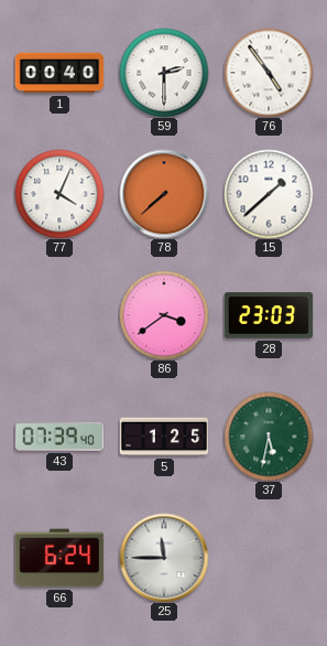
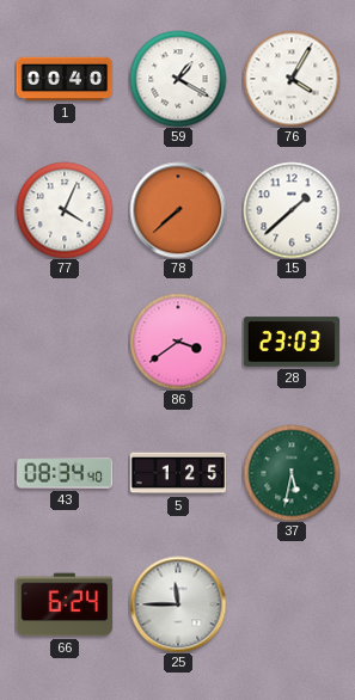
59: 2:30 -> 1:20
76: 4:54 -> 4:05
43: 07:39 -> 08:34
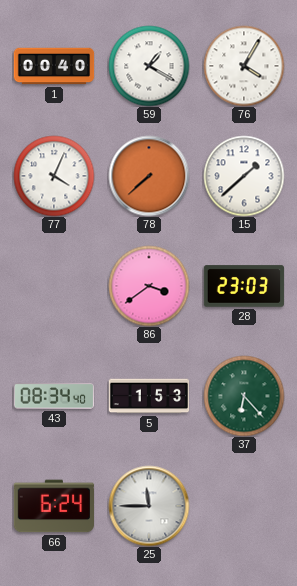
5: 1:25 -> 1:53
37: 5:32 -> 6:23
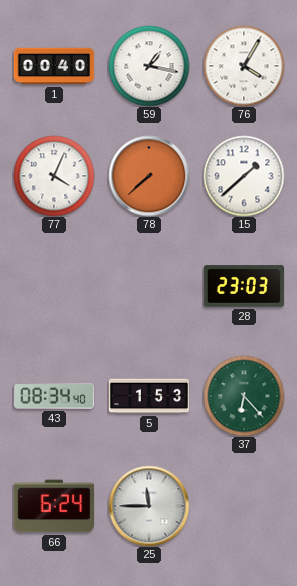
59: 1:20 -> 1:17
86: 3:39 -> none
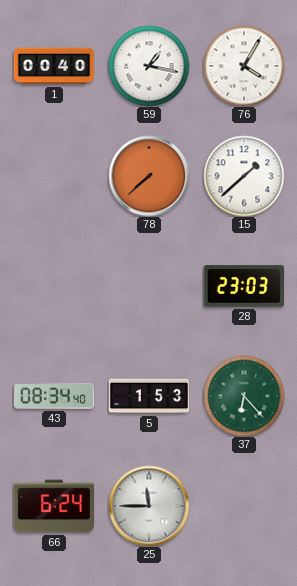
77: 4:04 -> none
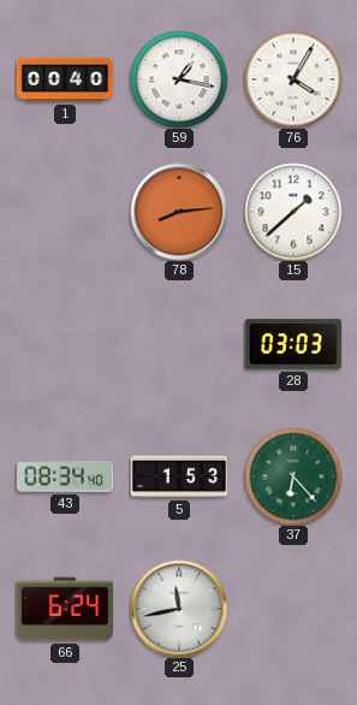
78: 7:38 -> 8:14
28: 23:03 -> 03:03
25: 11:45 -> 11:43
